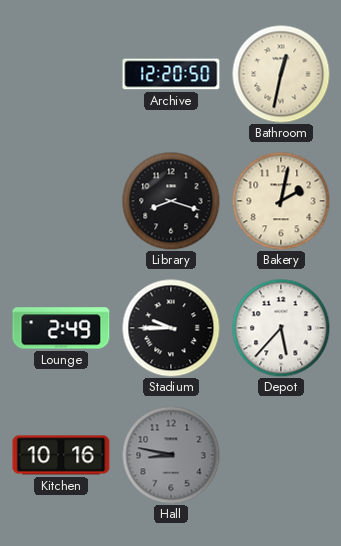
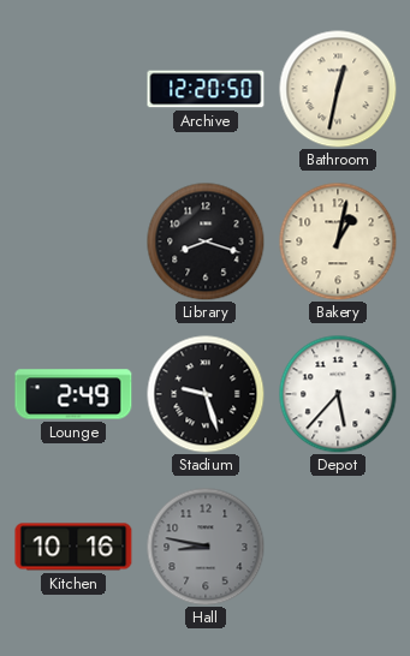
Bakery: 2:02 -> 1:02
Stadium: 9:45 -> 9:27
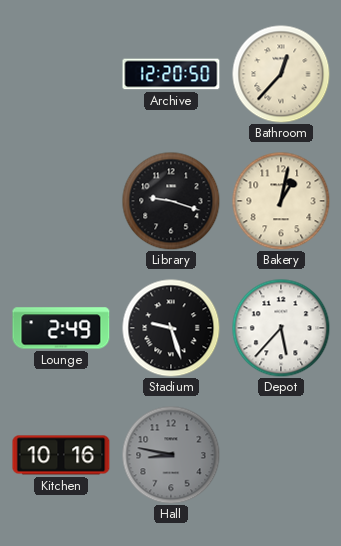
Bathroom: 12:32 -> 12:37
Library: 8:18 -> 9:18
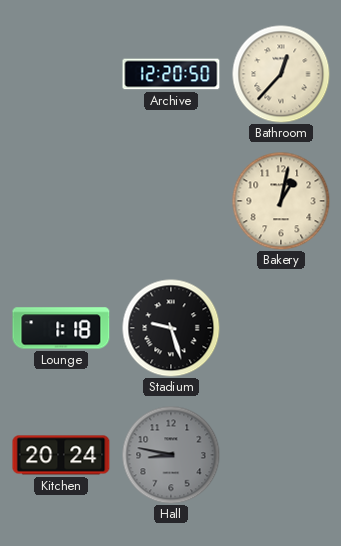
Library: 9:18 -> none
Lounge: 2:49 -> 1:18
Depot: 5:37 -> none
Kitchen: 10:16 -> 20:24
